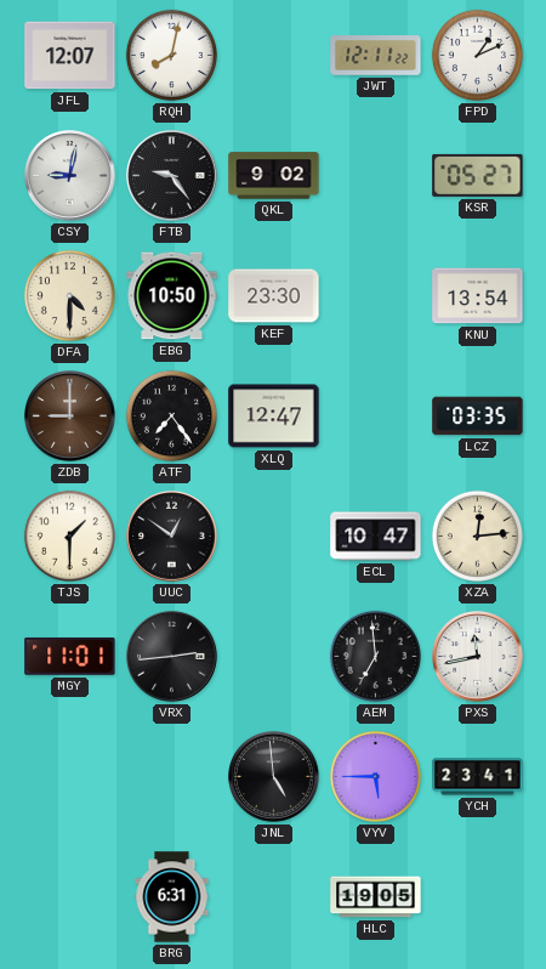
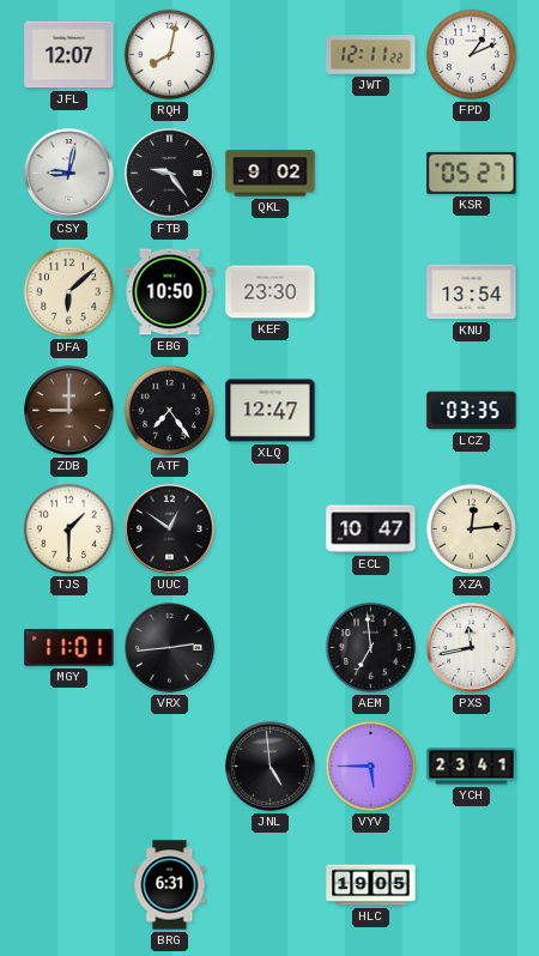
DFA: 4:30 -> 6:08
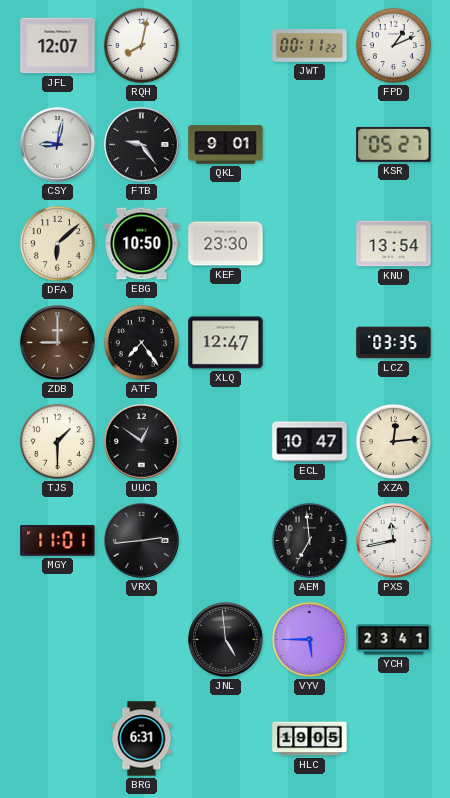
JWT: 12:11 -> 00:11
QKL: 9:02 -> 9:01
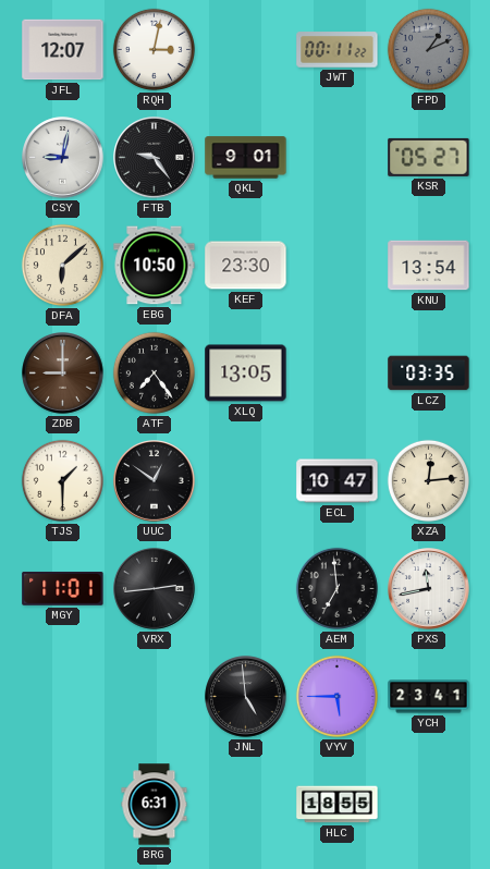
RQH: 8:02 -> 3:02
FPD dial: white -> grey
XLQ: 12:47 -> 13:05
HLC: 19:05 -> 18:55
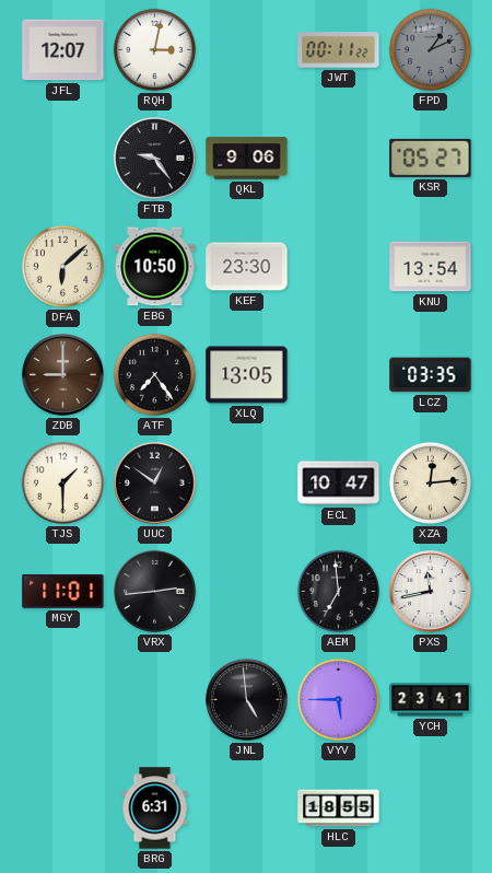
CSY: 9:02 -> none
QKL: 9:01 -> 9:06
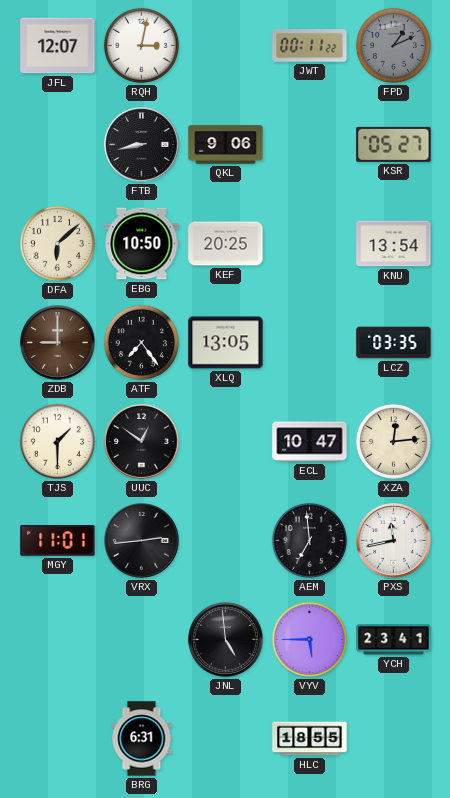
FTB: 9:24 -> 8:43
KEF: 23:30 -> 20:25
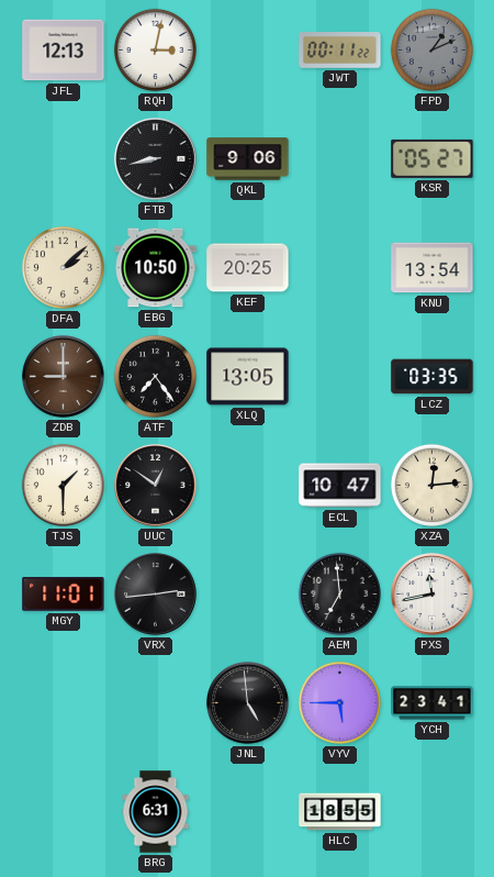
JFL: 12:07 -> 12:13
DFA: 6:08 -> 2:08
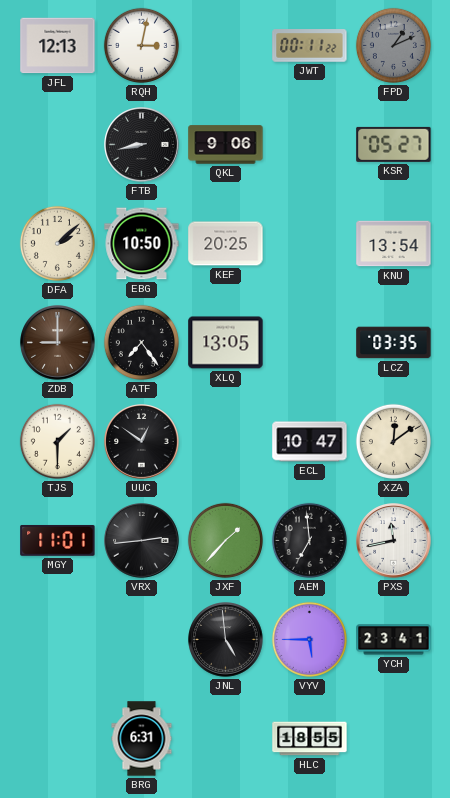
XZA: 12:14 -> 12:09
JXF: none -> 1:37
